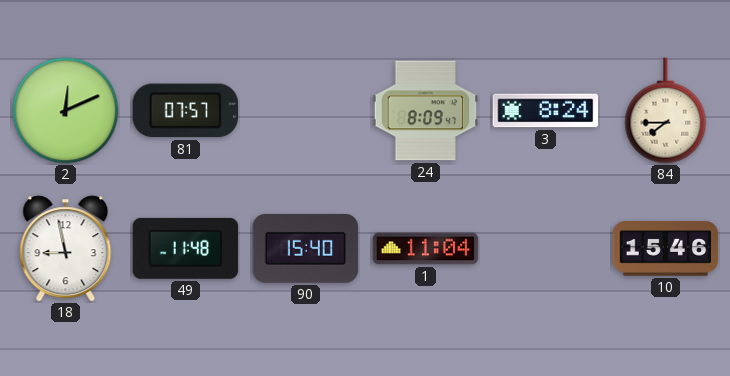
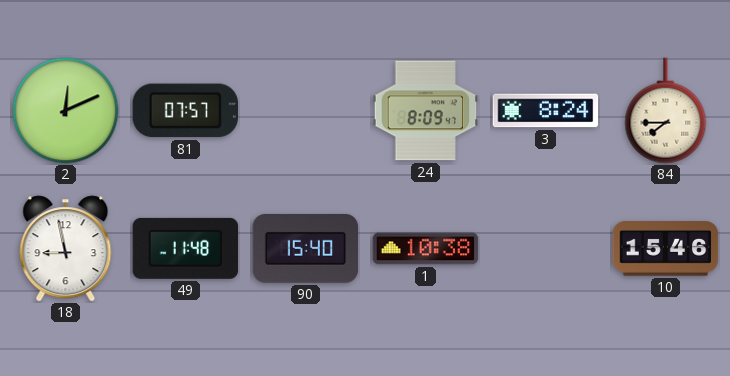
1: 11:04 -> 10:38
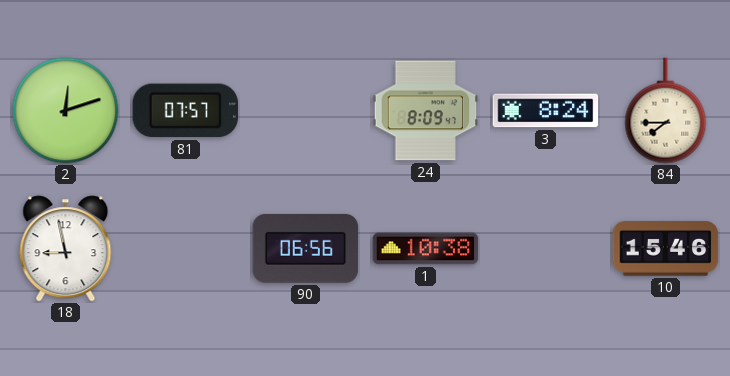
2: 12:11 -> 12:12
49: 11:48 -> none
90: 15:40 -> 06:56
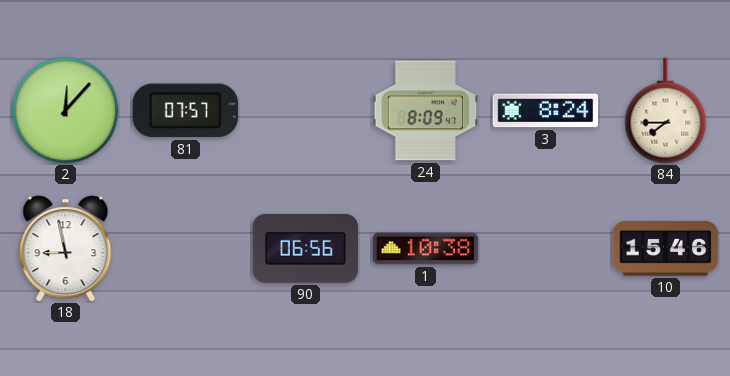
2: 12:12 -> 12:07
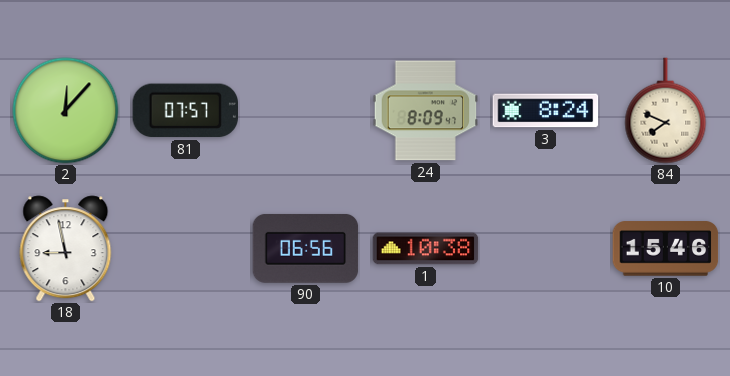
84: 7:45 -> 7:49
